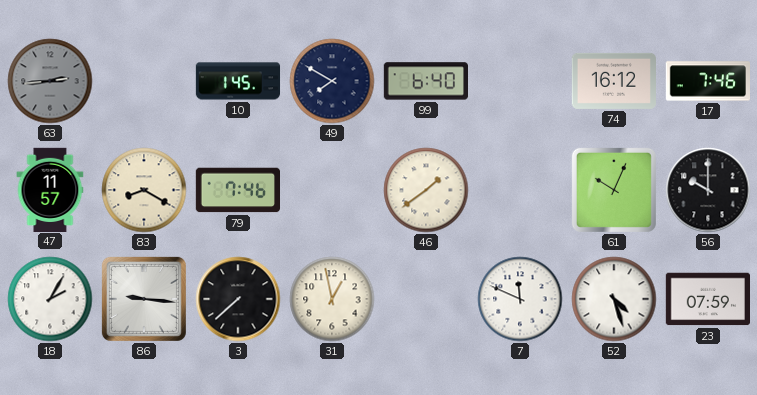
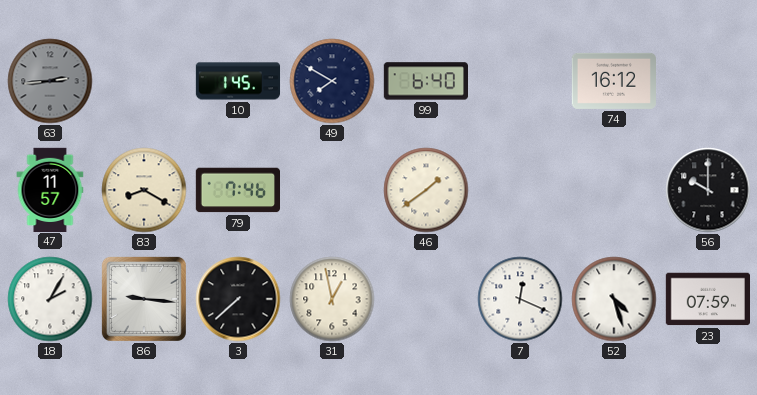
17: 7:46 -> none
61: 10:04 -> none
7: 11:49 -> 12:19
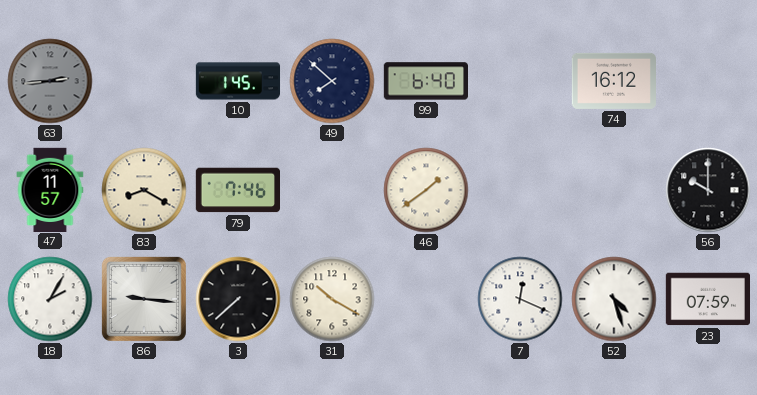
49: 7:50 -> 7:52
31: 12:58 -> 10:20
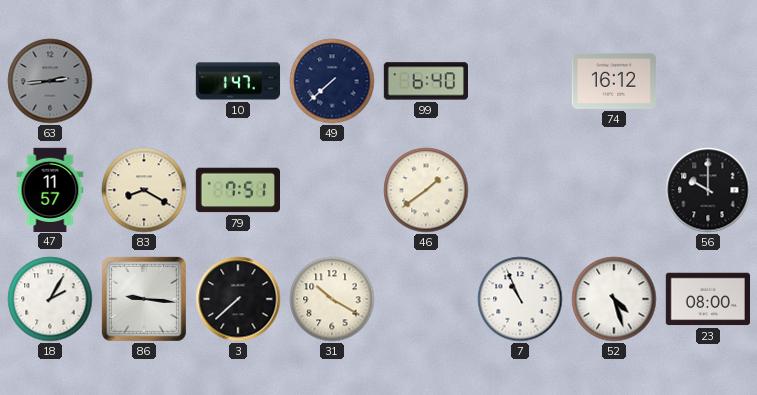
10: 1:45 -> 1:47
49: 7:52 -> 7:38
79: 7:46 -> 7:51
7: 12:19 -> 10:56
23: 07:59 -> 08:00
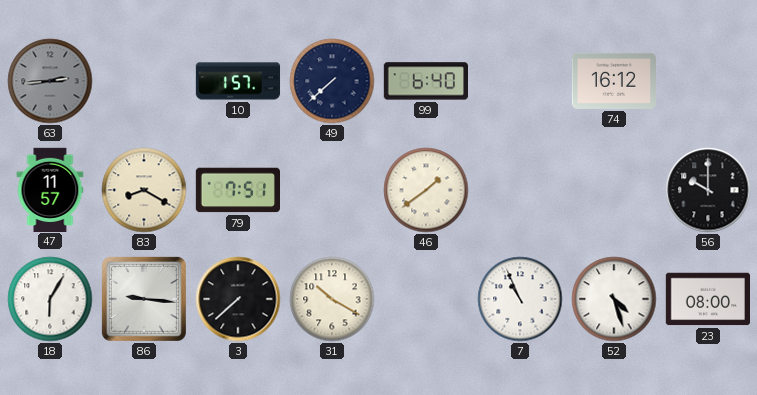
10: 1:47 -> 1:57
18: 2:05 -> 6:05
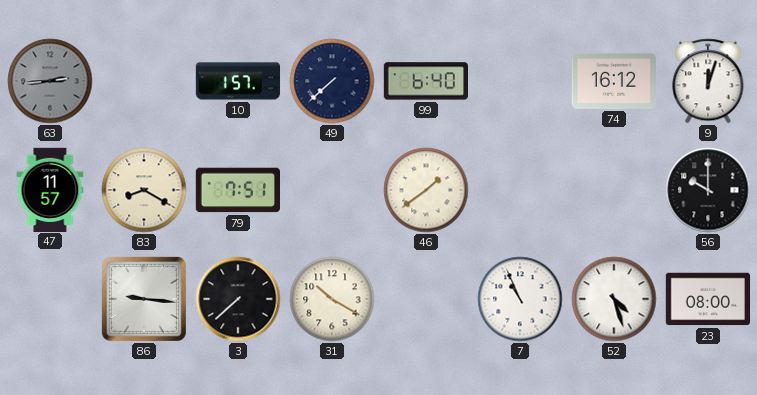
9: none -> 12:03
18: 6:05 -> none
